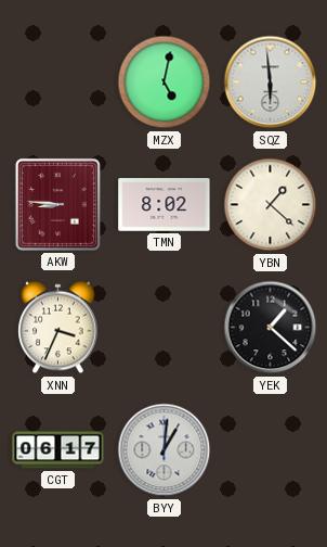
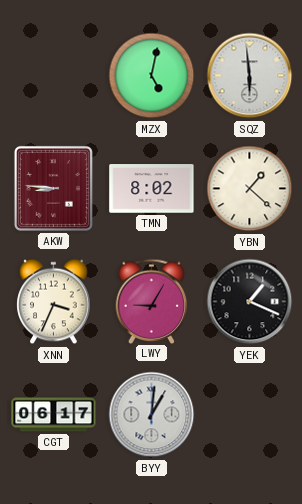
LWY: none -> 9:05
YEK: 1:22 -> 1:19
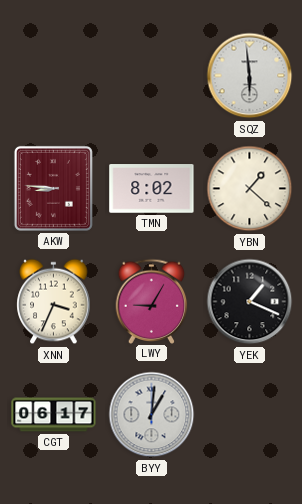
MZX: 5:02 -> none
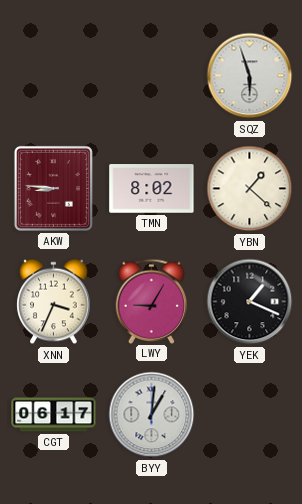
SQZ: 5:59 -> 5:57
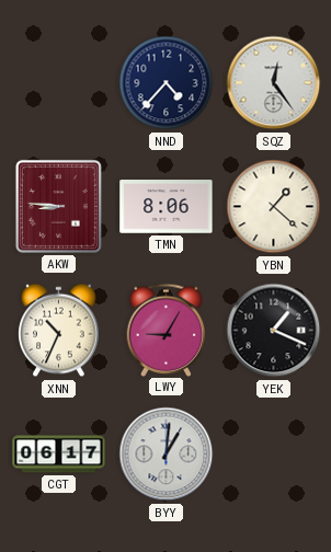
NND: none -> 4:37
SQZ: 5:57 -> 12:24
TMN: 8:02 -> 8:06
XNN: 3:34 -> 10:34
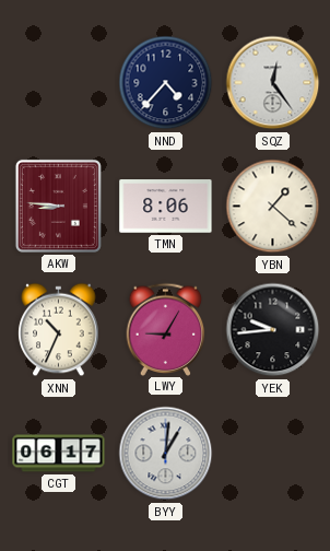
YEK: 1:19 -> 9:44
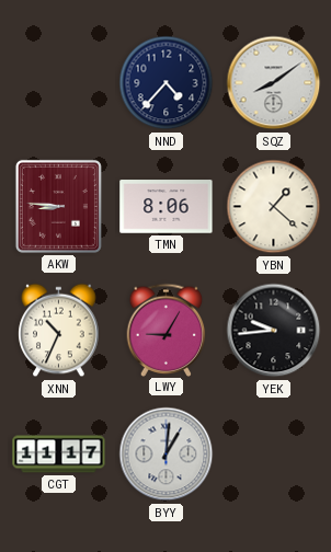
SQZ: 12:24 -> 8:09
CGT: 06:17 -> 11:17
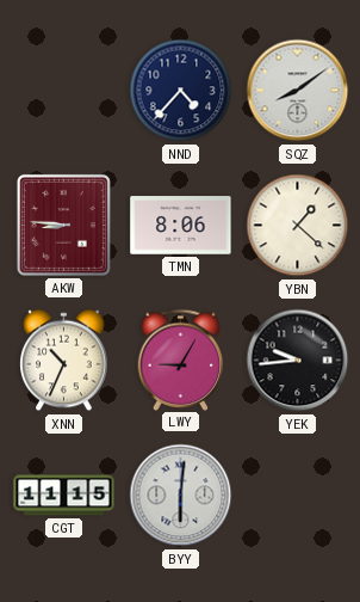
CGT: 11:17 -> 11:15
BYY: 1:01 -> 6:01
